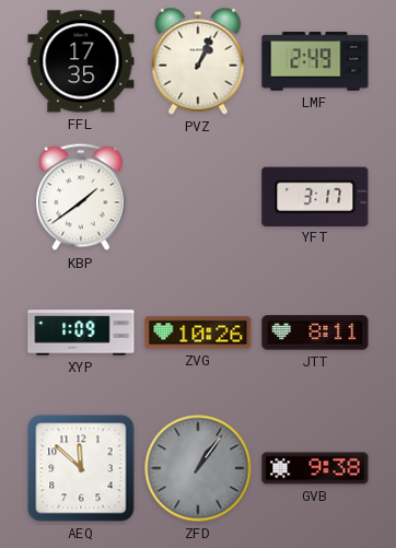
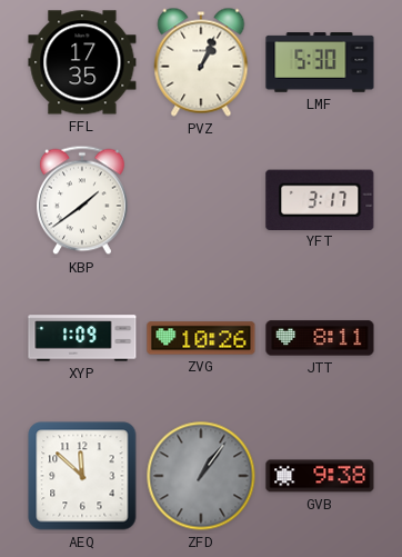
LMF: 2:49 -> 5:30
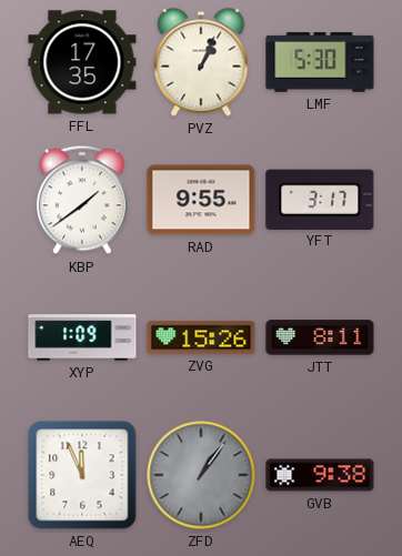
RAD: none -> 9:55
ZVG: 10:26 -> 15:26
AEQ: 11:52 -> 11:56
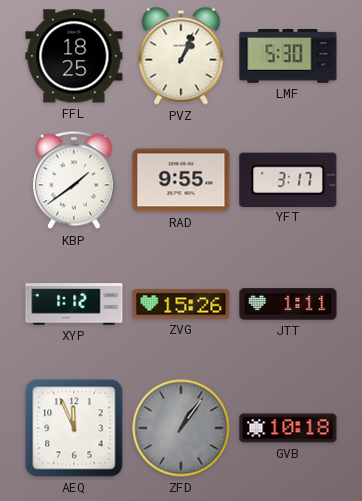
FFL: 17:35 -> 18:25
XYP: 1:09 -> 1:12
JTT: 8:11 -> 1:11
GVB: 9:38 -> 10:18
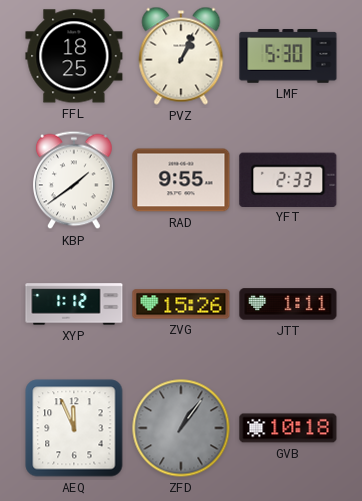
YFT: 3:17 -> 2:33
